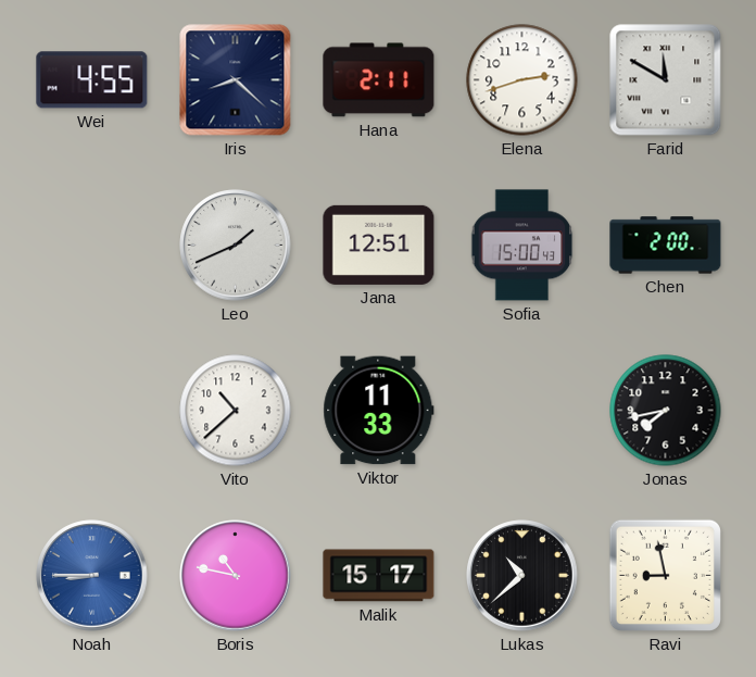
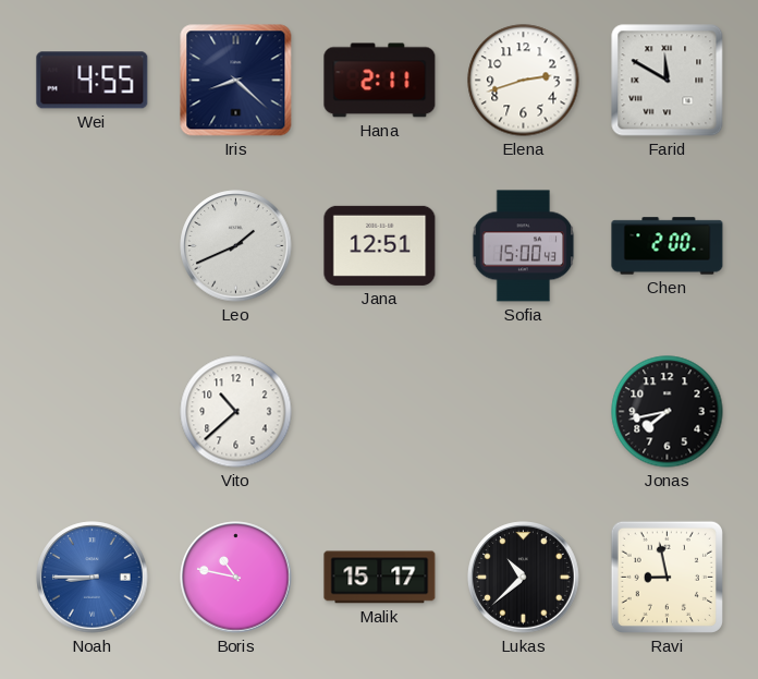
Viktor: 11:33 -> none
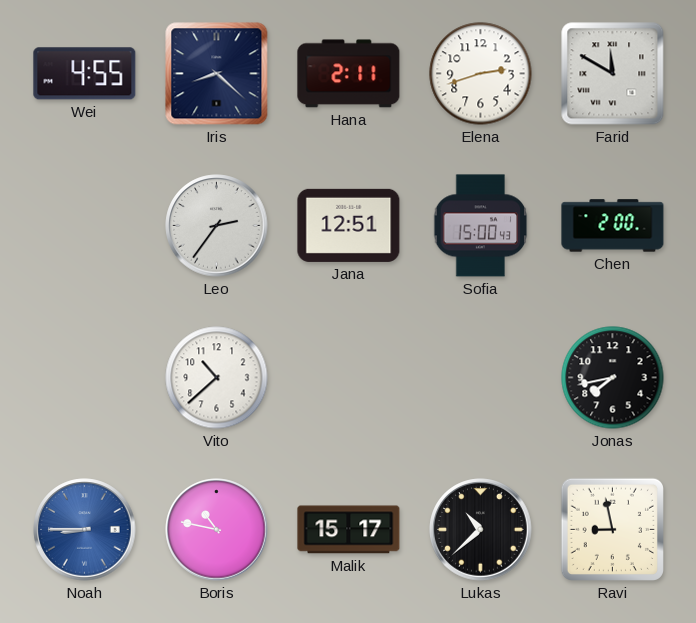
Leo: 1:41 -> 2:36
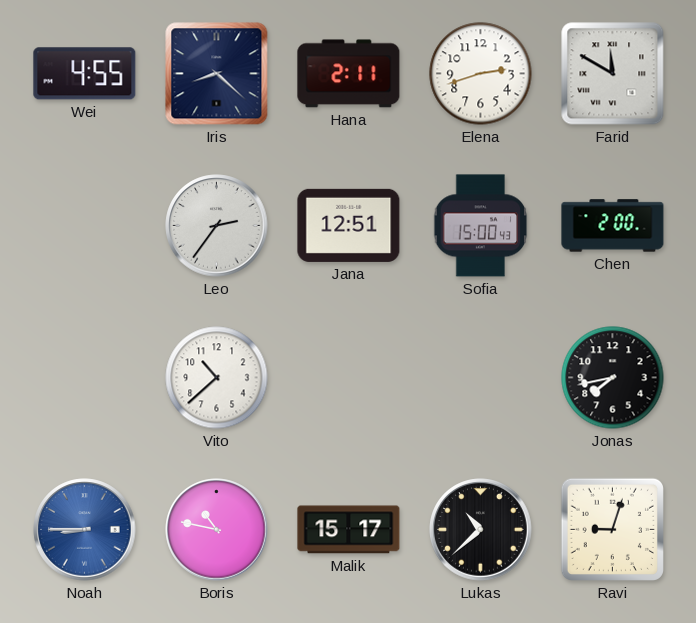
Ravi: 8:58 -> 9:03
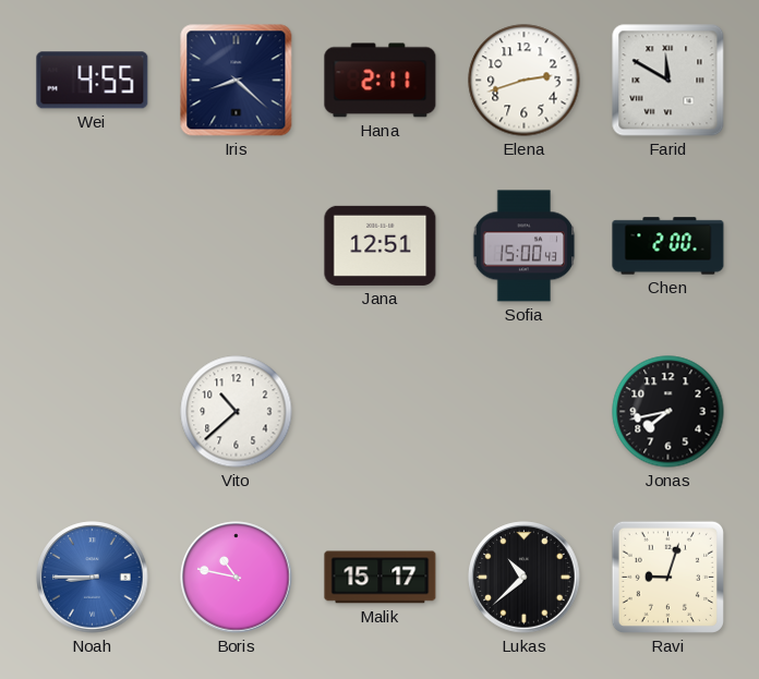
Leo: 2:36 -> none
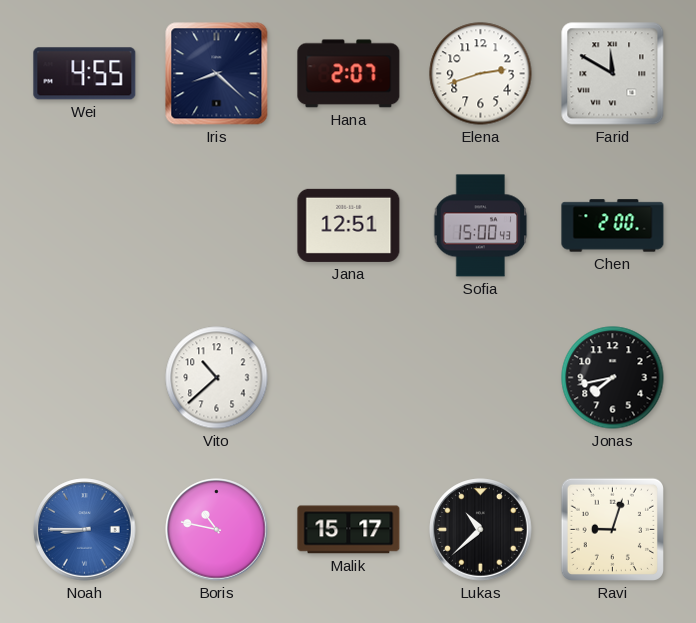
Hana: 2:11 -> 2:07
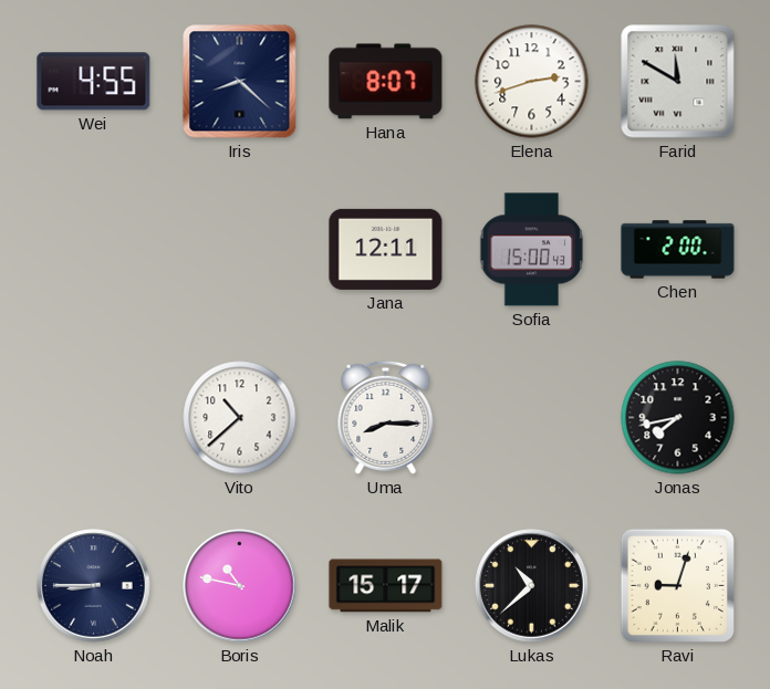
Hana: 2:07 -> 8:07
Jana: 12:51 -> 12:11
Uma: none -> 8:15
Noah dial: blue -> navy
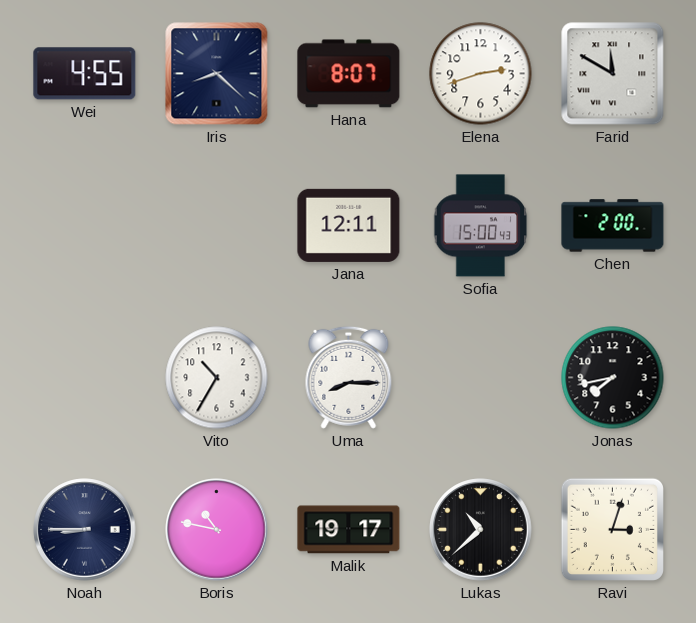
Vito: 10:38 -> 10:35
Malik: 15:17 -> 19:17
Ravi: 9:03 -> 3:03
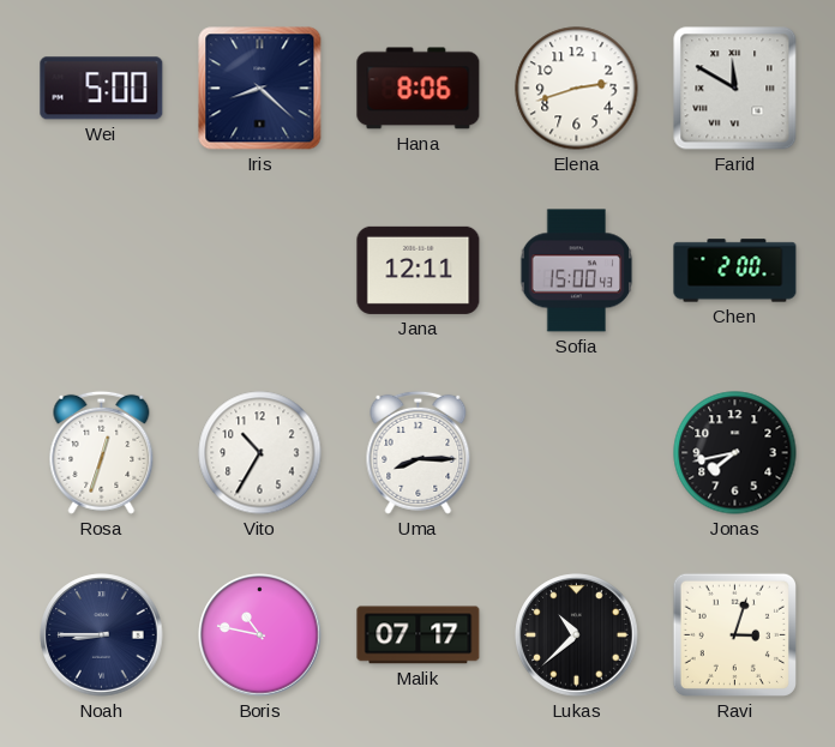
Wei: 4:55 -> 5:00
Hana: 8:07 -> 8:06
Rosa: none -> 12:33
Malik: 19:17 -> 07:17
